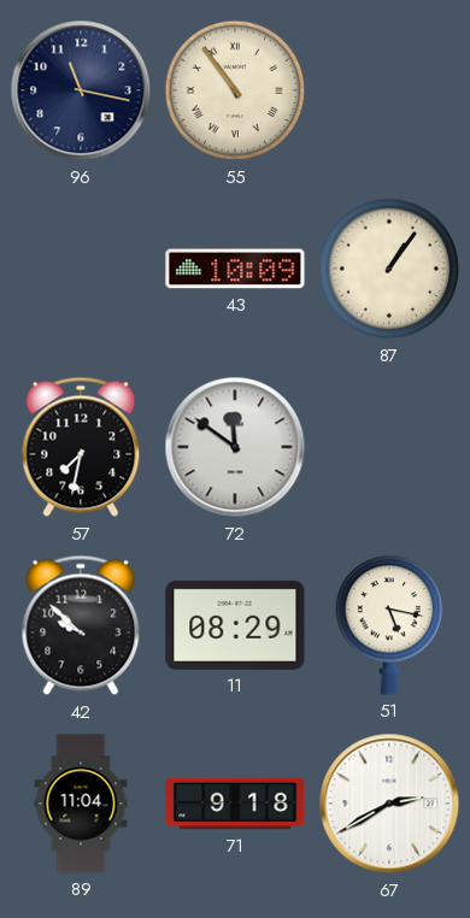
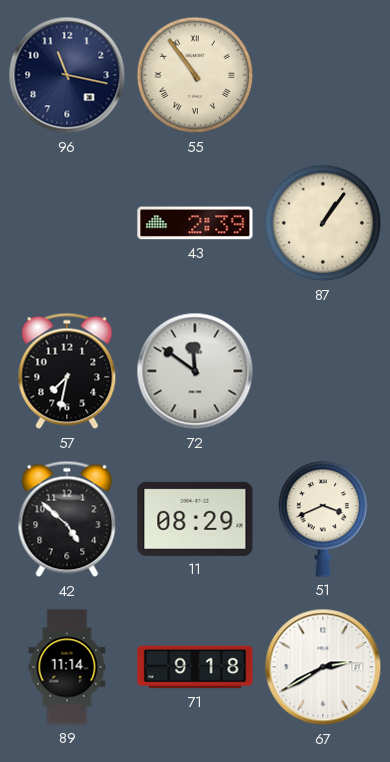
43: 10:09 -> 2:39
42: 9:52 -> 4:52
51: 5:17 -> 3:41
89: 11:04 -> 11:14
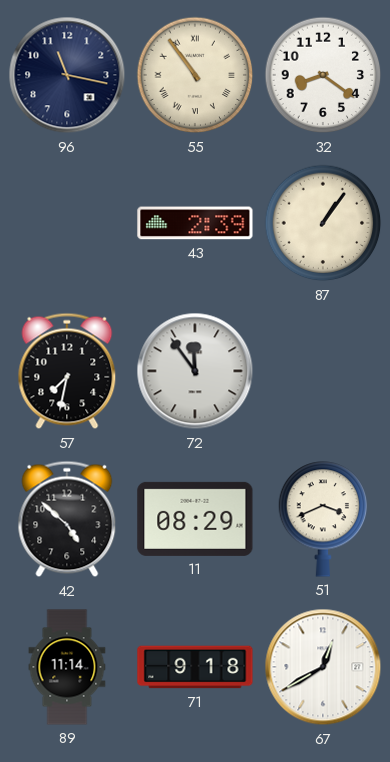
32: none -> 8:21
72: 11:51 -> 11:54
67: 2:40 -> 12:40
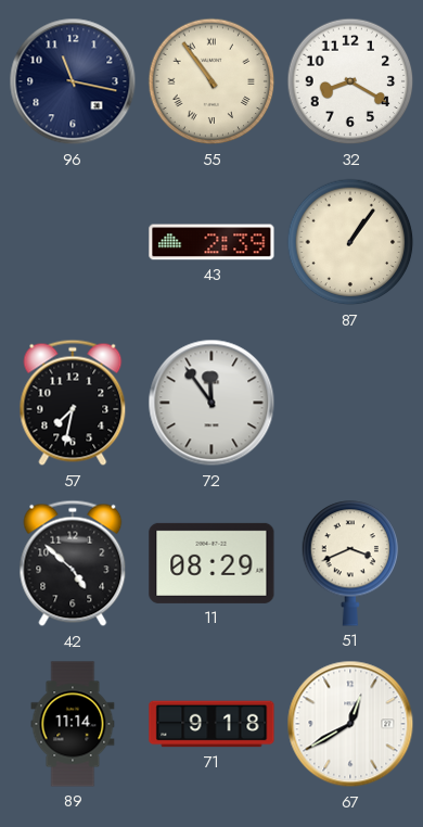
32: 8:21 -> 8:20
